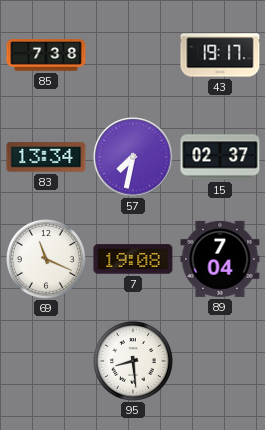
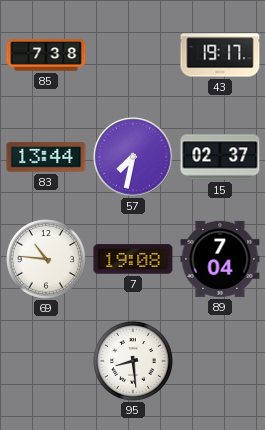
83: 13:34 -> 13:44
69: 11:19 -> 10:46
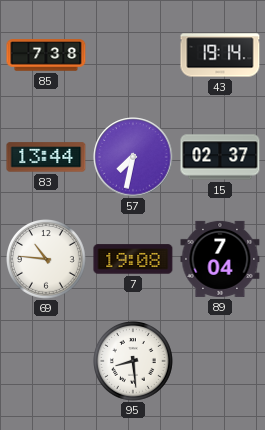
43: 19:17 -> 19:14
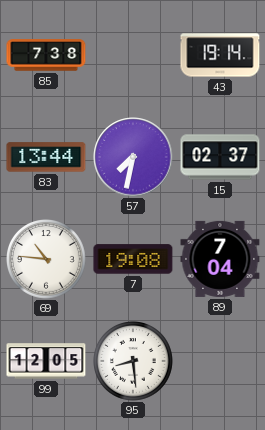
99: none -> 12:05
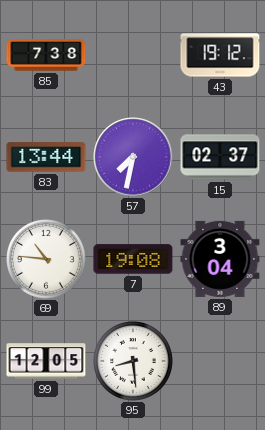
43: 19:14 -> 19:12
89: 7:04 -> 3:04
